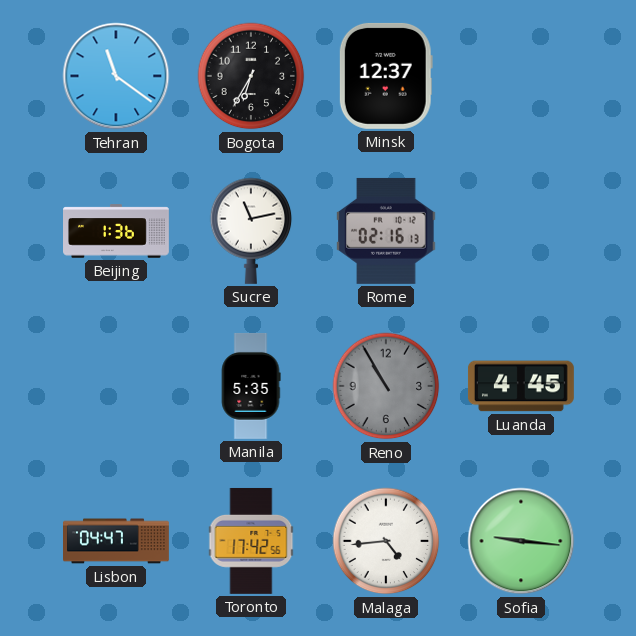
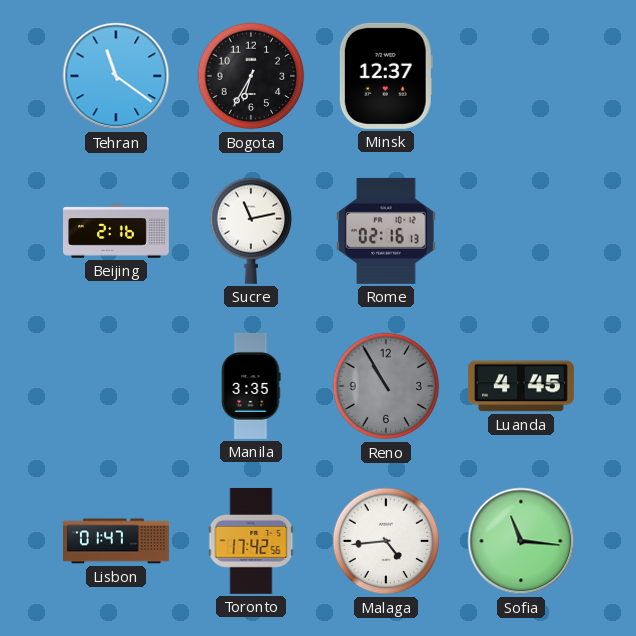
Beijing: 1:36 -> 2:16
Manila: 5:35 -> 3:35
Lisbon: 04:47 -> 01:47
Sofia: 9:16 -> 11:16
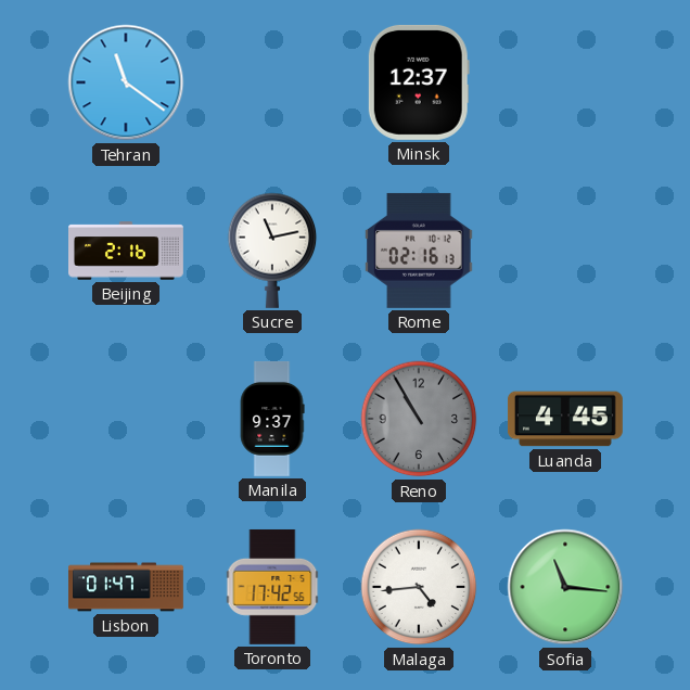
Bogota: 6:35 -> none
Manila: 3:35 -> 9:37
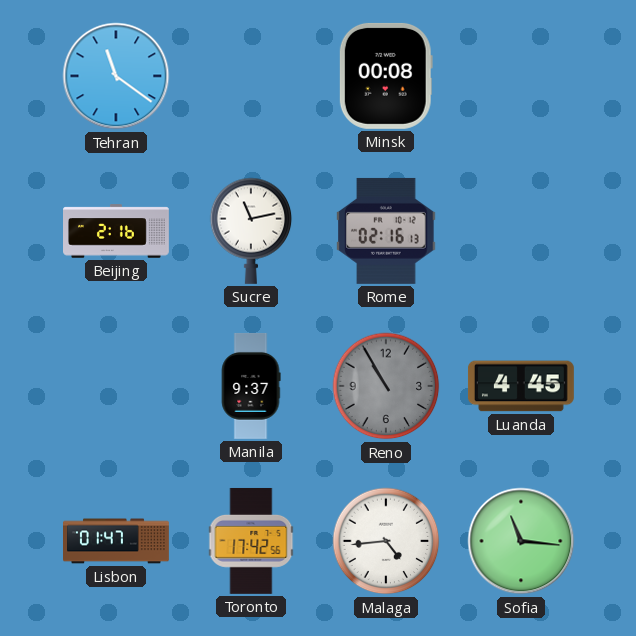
Minsk: 12:37 -> 00:08
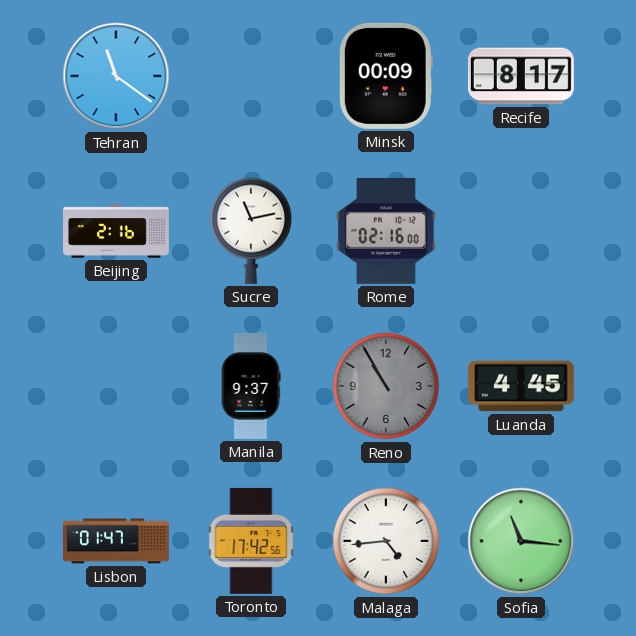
Minsk: 00:08 -> 00:09
Recife: none -> 8:17
Rome: 02:16:13 -> 02:16:00
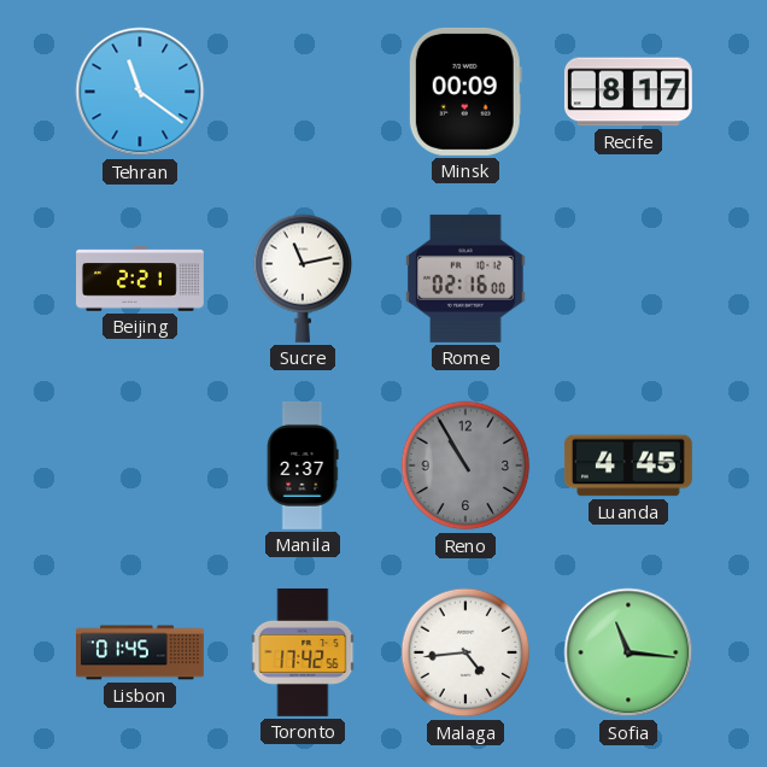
Beijing: 2:16 -> 2:21
Manila: 9:37 -> 2:37
Lisbon: 01:47 -> 01:45
